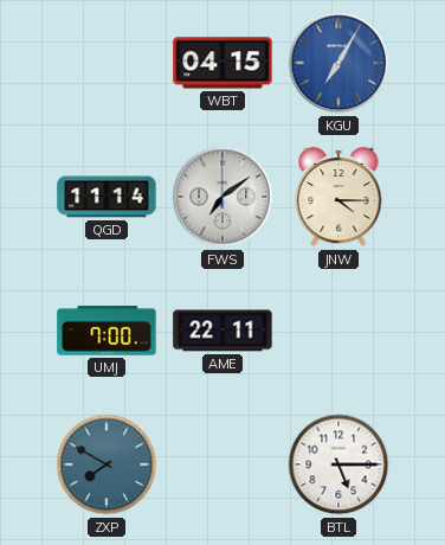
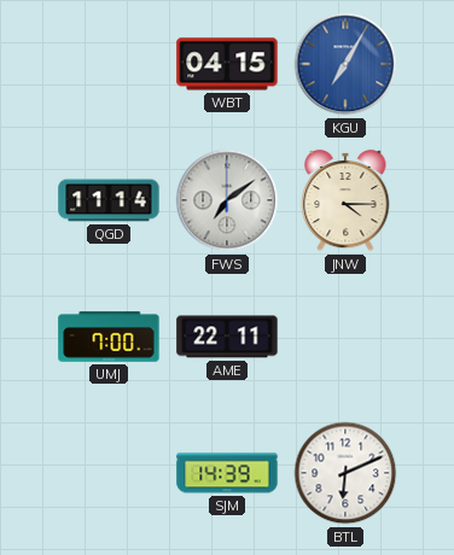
ZXP: 7:50 -> none
SJM: none -> 14:39
BTL: 5:15 -> 6:11
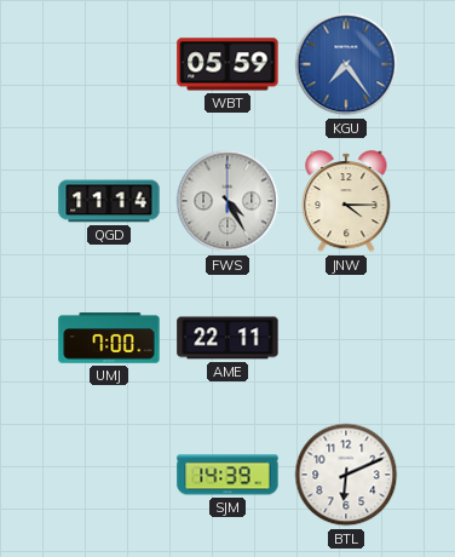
WBT: 04:15 -> 05:59
KGU: 7:05 -> 7:24
FWS: 7:09 -> 4:25
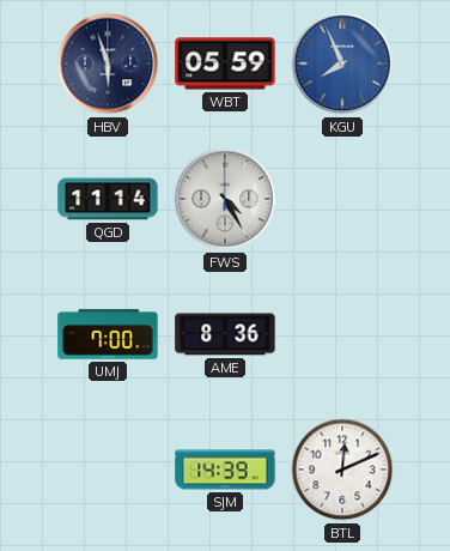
HBV: none -> 5:57
KGU: 7:24 -> 7:56
JNW: 4:15 -> none
AME: 22:11 -> 8:36
BTL: 6:11 -> 12:11
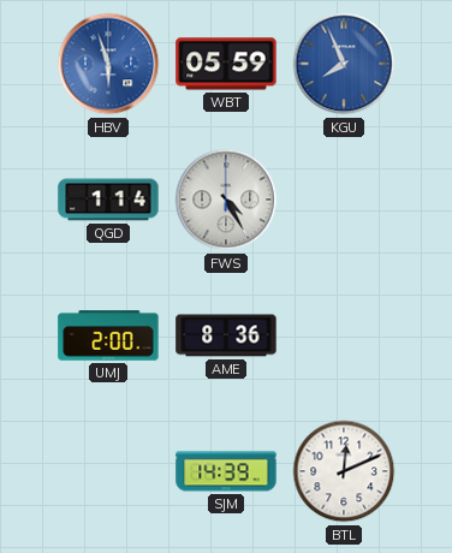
HBV dial: navy -> blue
QGD: 11:14 -> 1:14
UMJ: 7:00 -> 2:00
